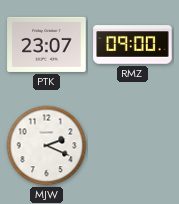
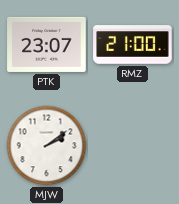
RMZ: 09:00 -> 21:00
MJW: 2:19 -> 2:09
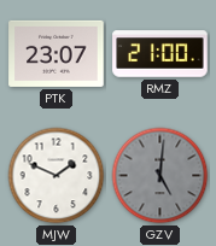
MJW: 2:09 -> 1:49
GZV: none -> 5:01
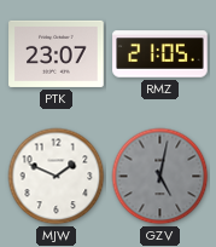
RMZ: 21:00 -> 21:05
GZV: 5:01 -> 5:02
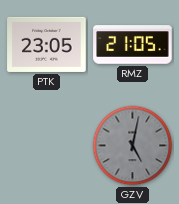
PTK: 23:07 -> 23:05
MJW: 1:49 -> none
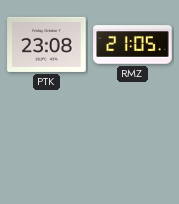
PTK: 23:05 -> 23:08
GZV: 5:02 -> none
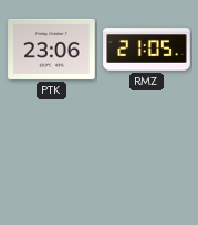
PTK: 23:08 -> 23:06
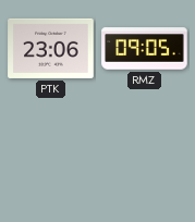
RMZ: 21:05 -> 09:05
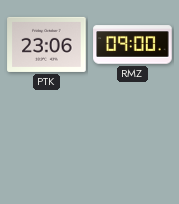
RMZ: 09:05 -> 09:00
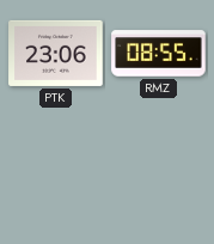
RMZ: 09:00 -> 08:55
